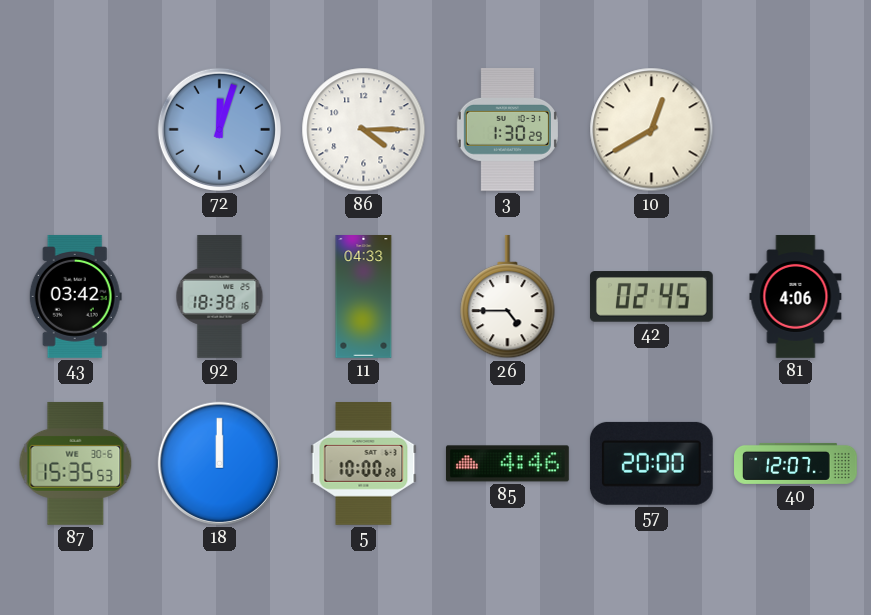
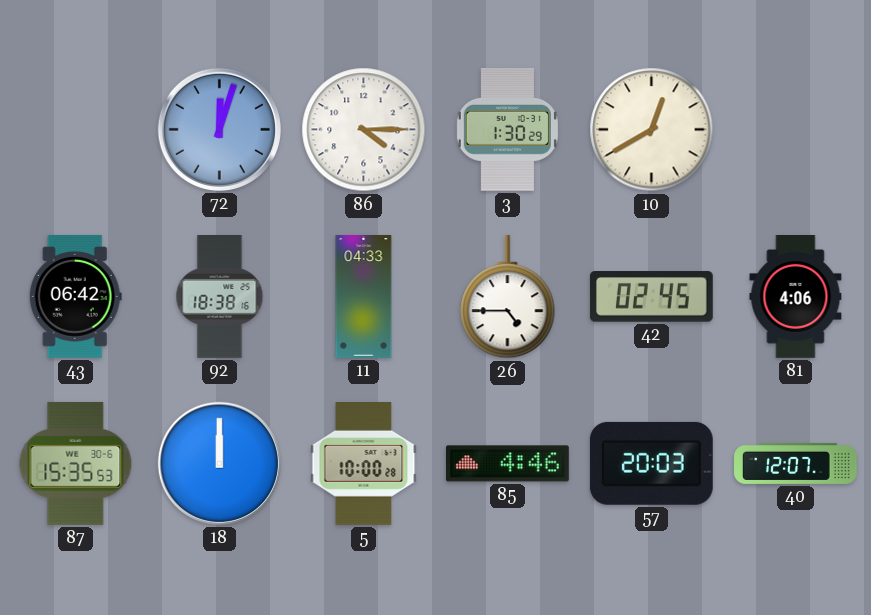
43: 03:42 -> 06:42
57: 20:00 -> 20:03
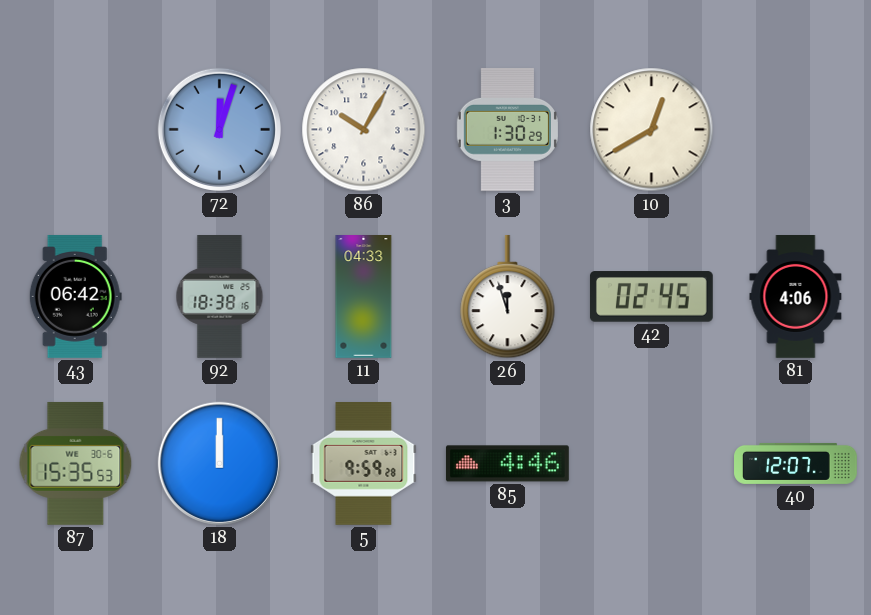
86: 4:15 -> 10:05
26: 4:45 -> 11:57
5: 10:00 -> 9:59
57: 20:03 -> none
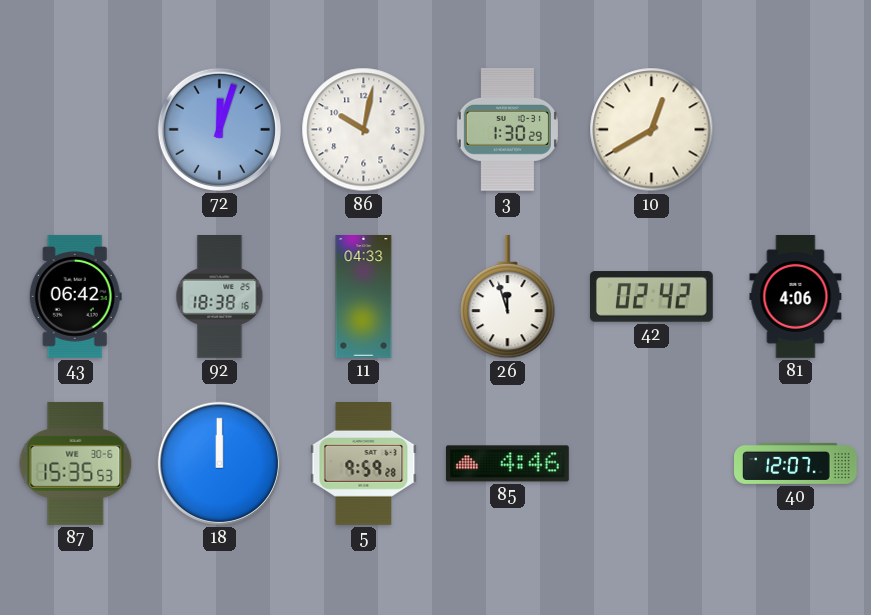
86: 10:05 -> 10:02
42: 02:45 -> 02:42
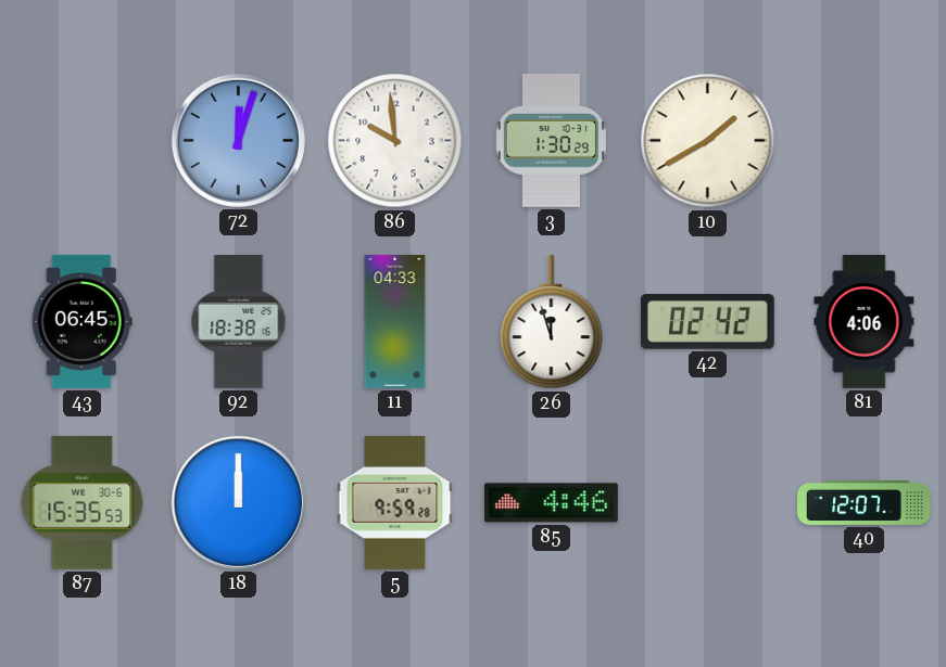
86: 10:02 -> 9:59
10: 12:40 -> 1:40
43: 06:42 -> 06:45
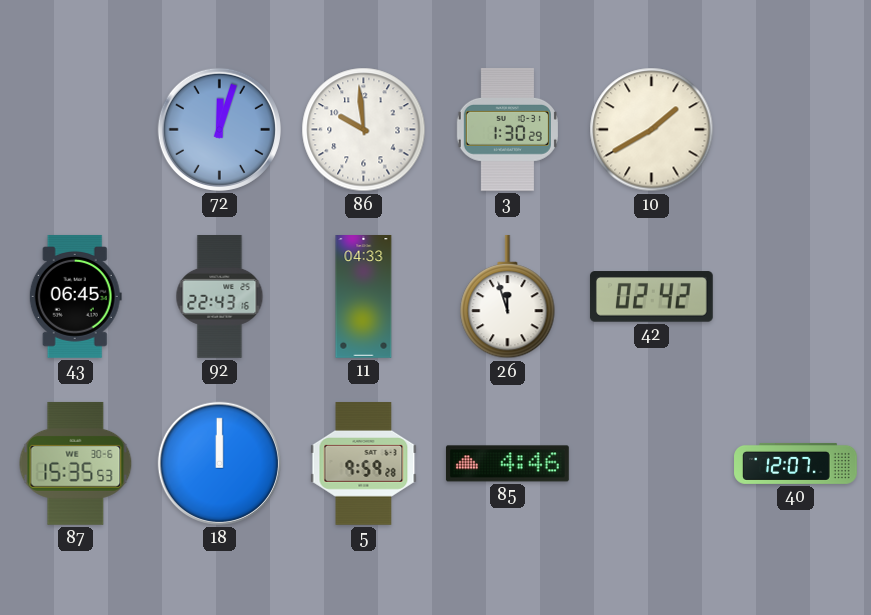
92: 18:38 -> 22:43
81: 4:06 -> none
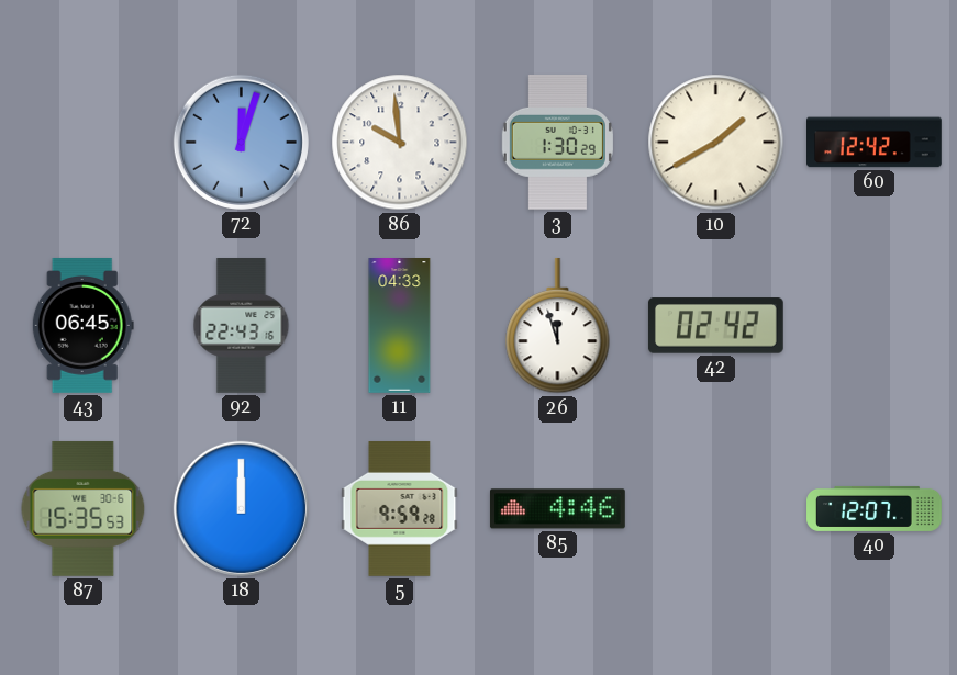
60: none -> 12:42
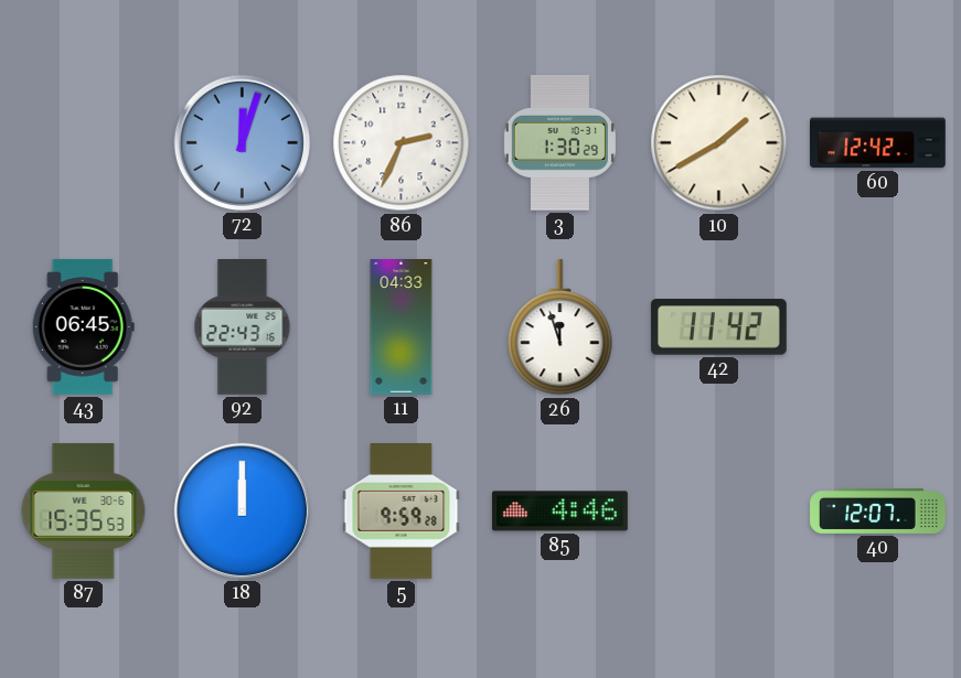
86: 9:59 -> 2:34
42: 02:42 -> 11:42
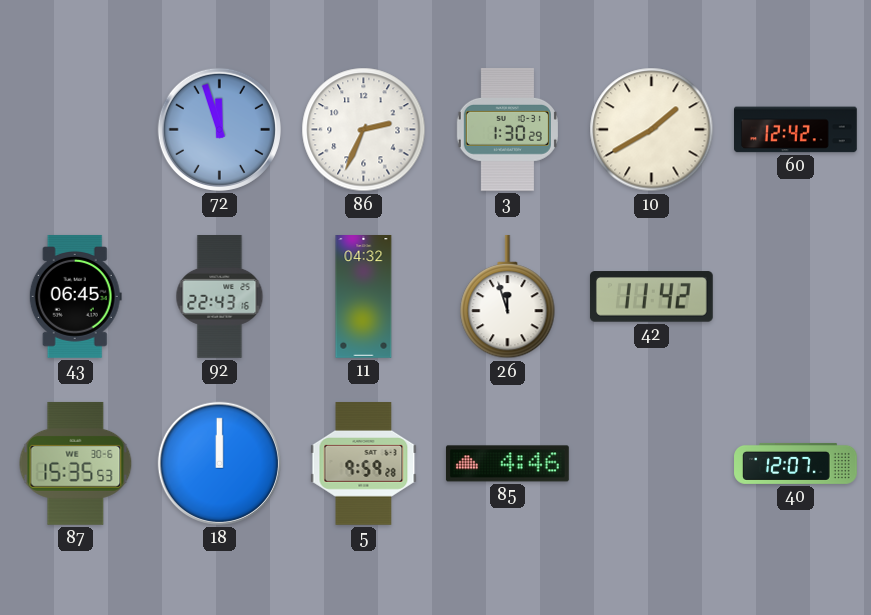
72: 12:03 -> 11:57
11: 04:33 -> 04:32
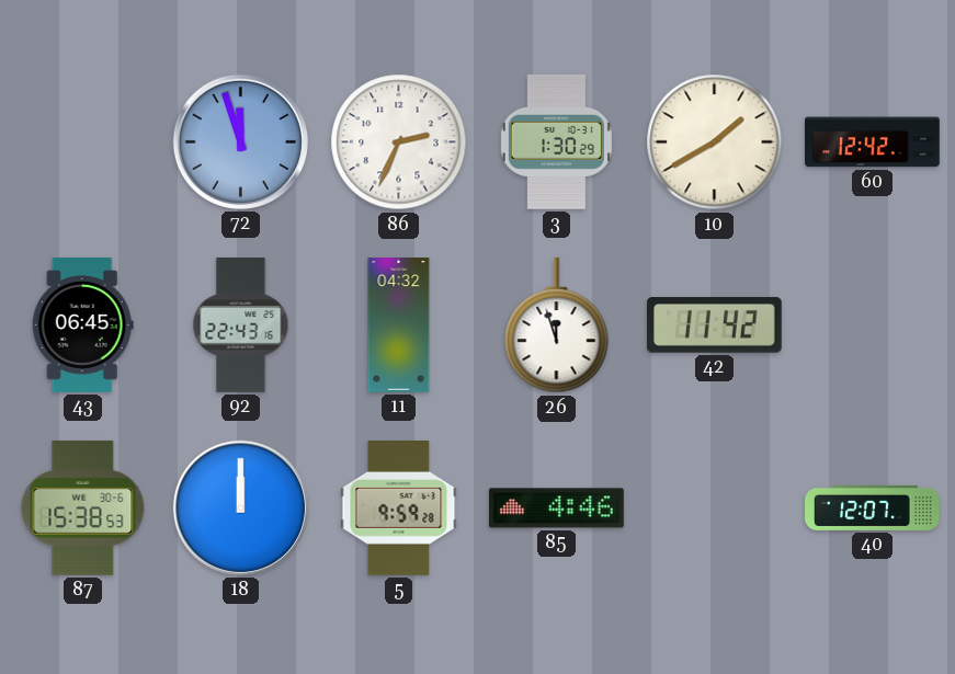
87: 15:35 -> 15:38
